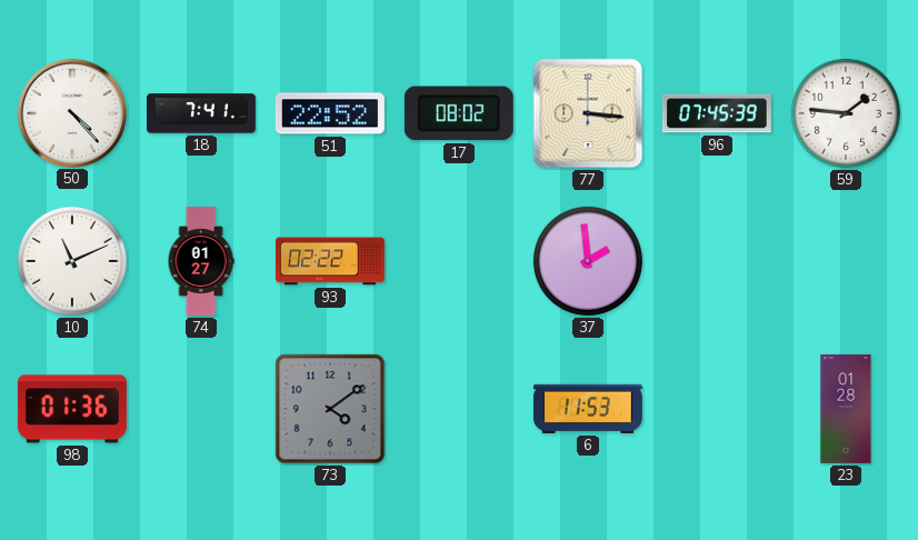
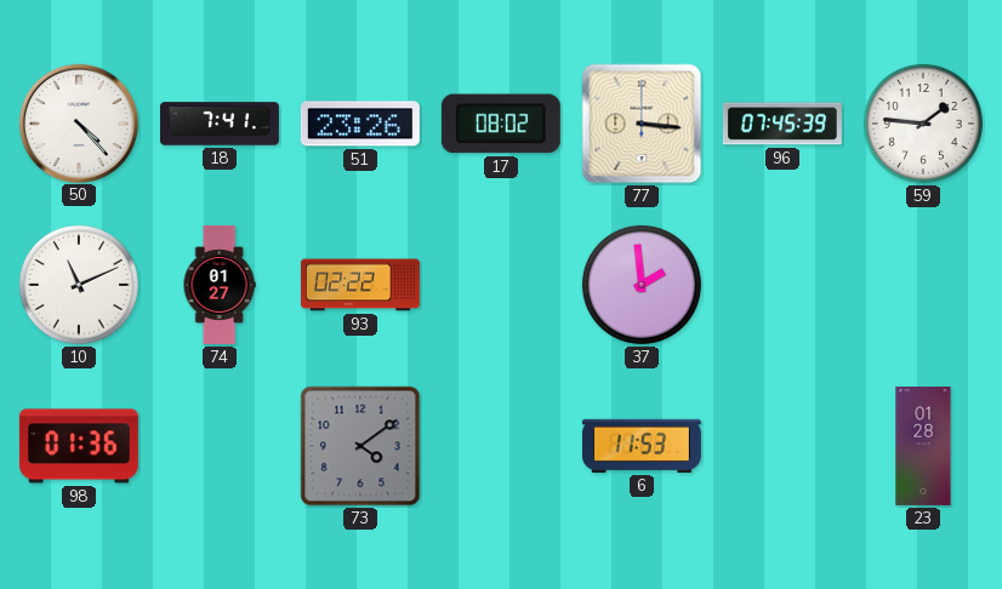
51: 22:52 -> 23:26
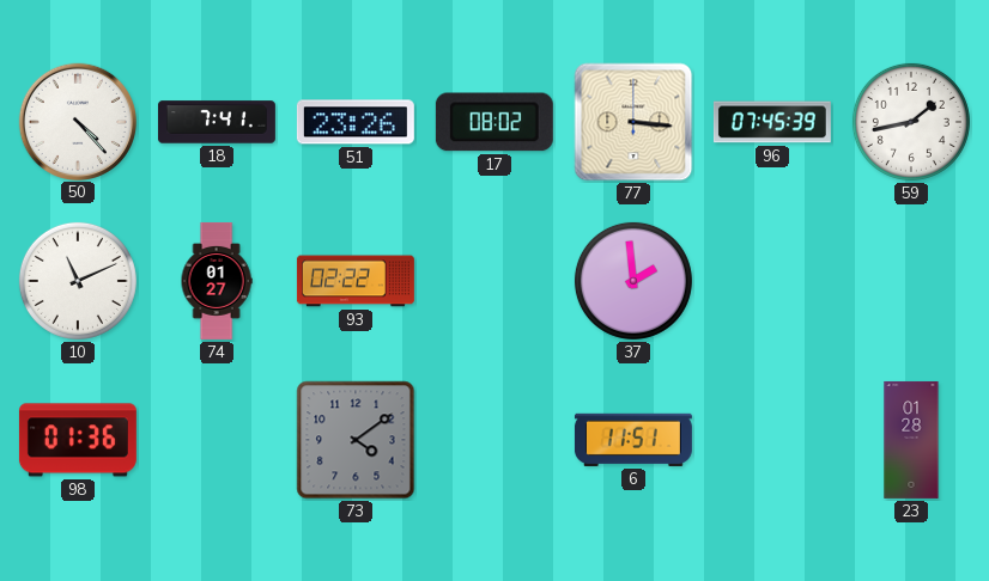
59: 1:46 -> 1:43
6: 11:53 -> 11:51
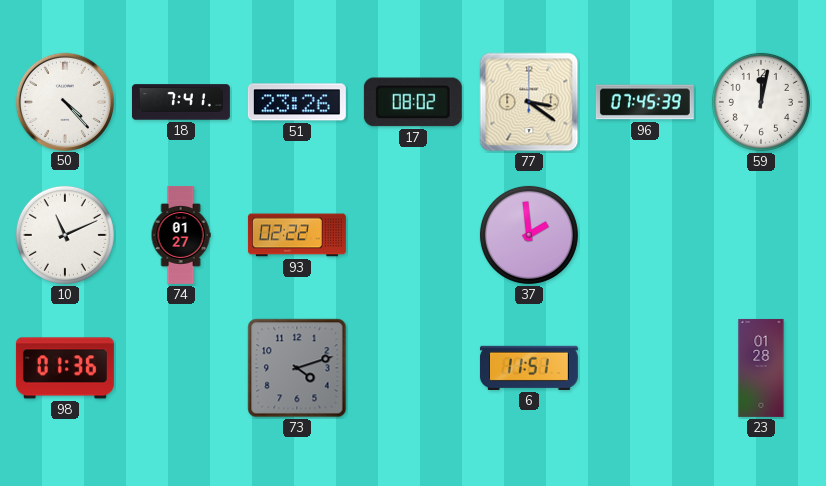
77: 3:16 -> 3:21
59: 1:43 -> 12:02
73: 4:09 -> 4:12
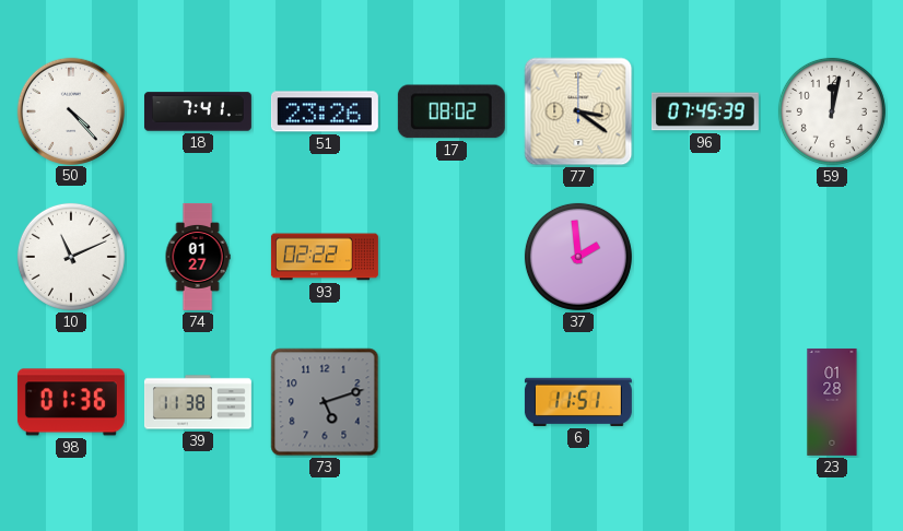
39: none -> 11:38
73: 4:12 -> 5:12
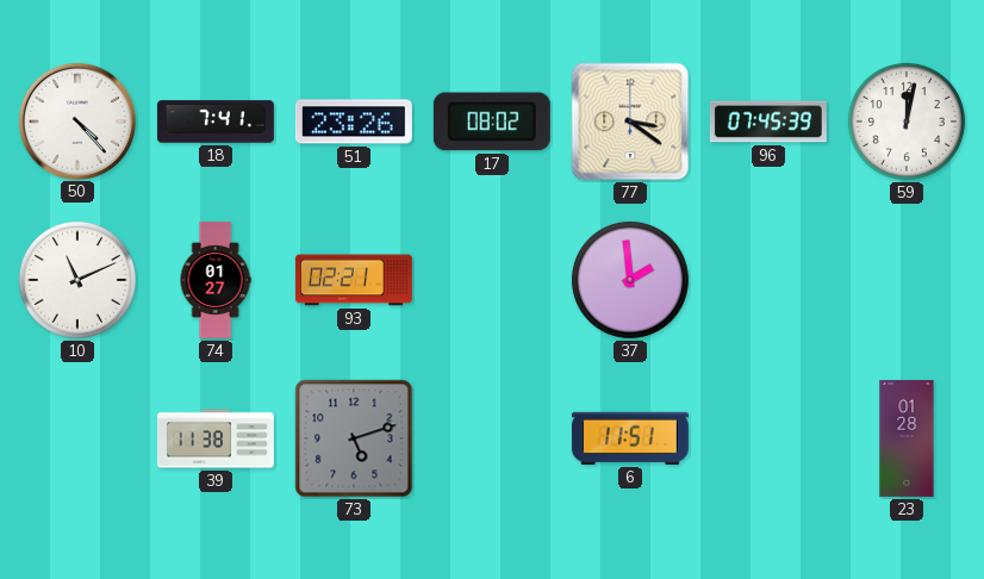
93: 02:22 -> 02:21
98: 01:36 -> none
